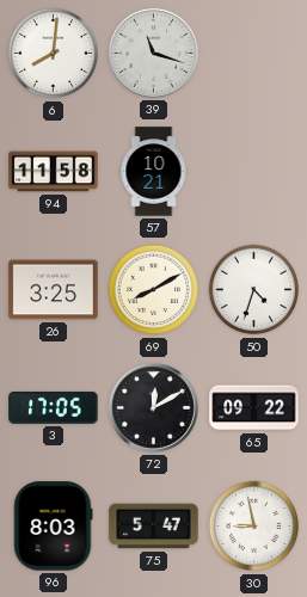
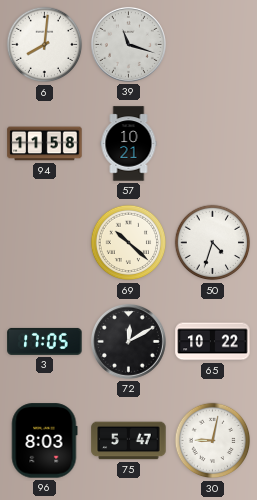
26: 3:25 -> none
69: 8:10 -> 10:22
65: 09:22 -> 10:22
30: 8:58 -> 9:02
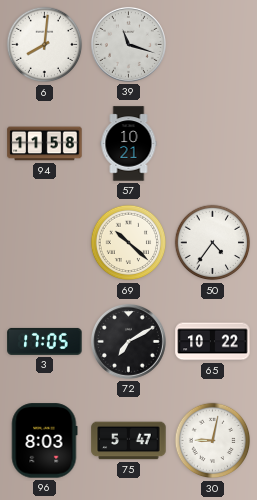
50: 4:33 -> 4:36
72: 12:10 -> 7:10
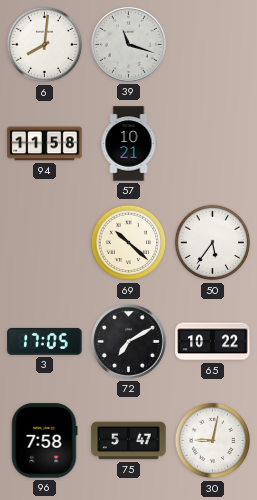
50: 4:36 -> 5:36
96: 8:03 -> 7:58
